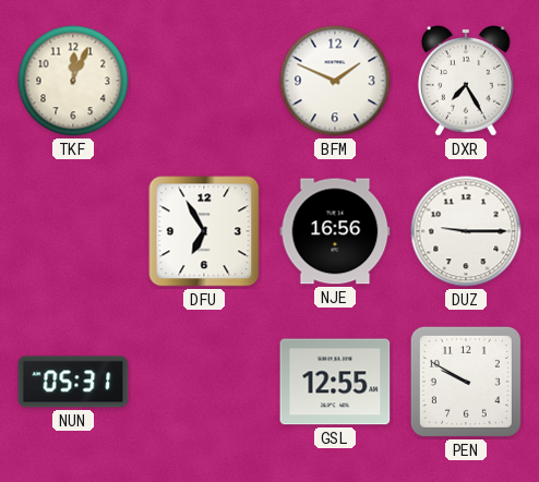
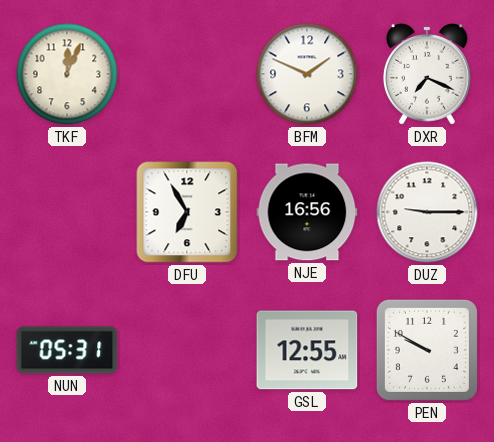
DXR: 7:25 -> 7:19
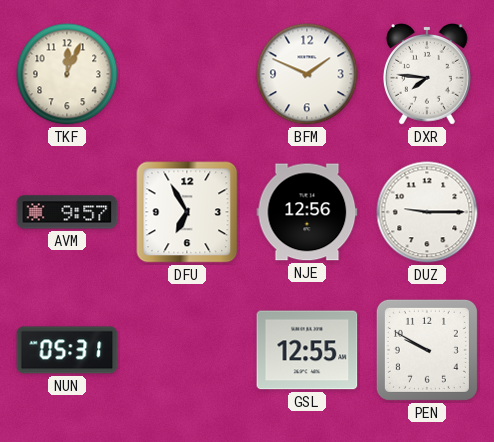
DXR: 7:19 -> 7:46
AVM: none -> 9:57
NJE: 16:56 -> 12:56
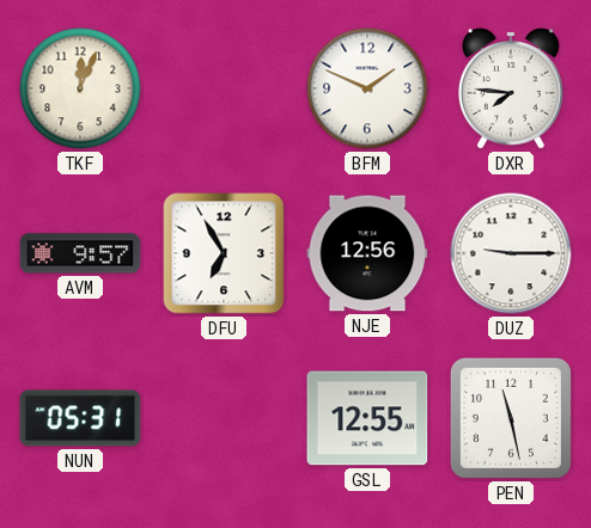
PEN: 9:50 -> 11:28
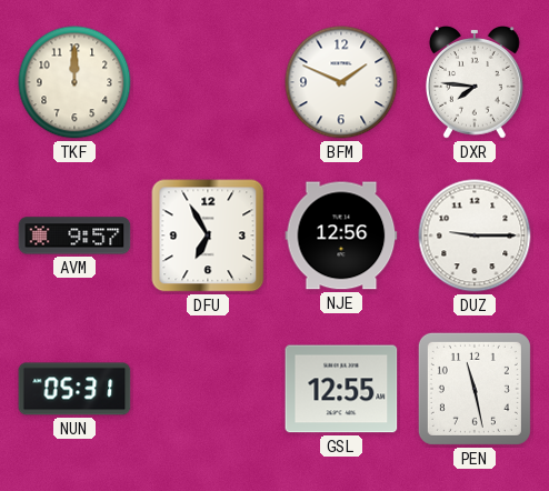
TKF: 12:04 -> 12:00
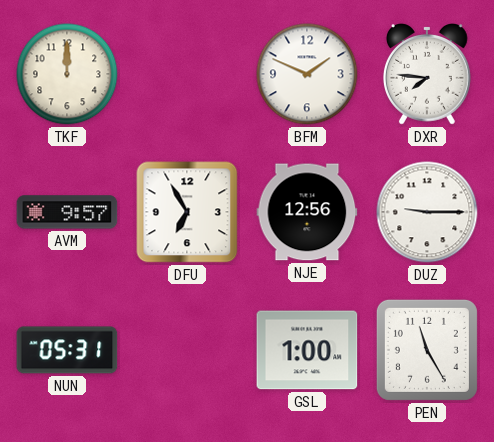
GSL: 12:55 -> 1:00
PEN: 11:28 -> 11:25
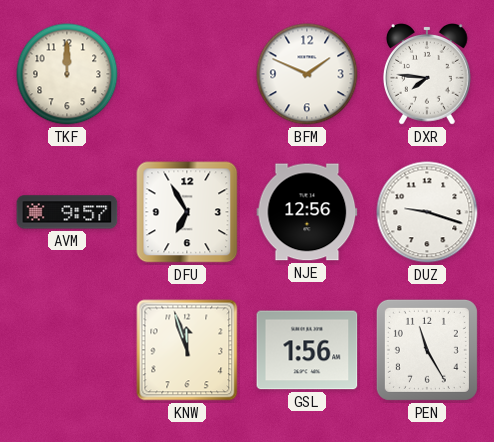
DUZ: 9:15 -> 9:18
NUN: 05:31 -> none
KNW: none -> 11:57
GSL: 1:00 -> 1:56
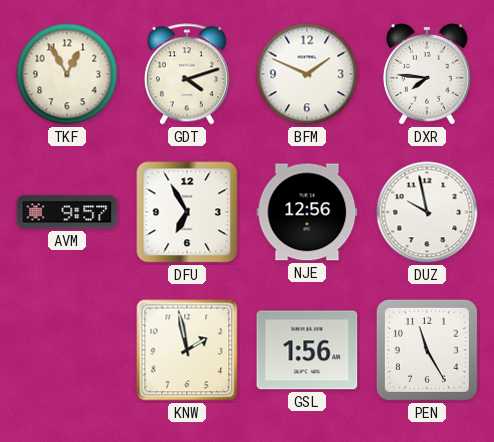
TKF: 12:00 -> 12:55
GDT: none -> 4:12
DUZ: 9:18 -> 9:58
KNW: 11:57 -> 1:58
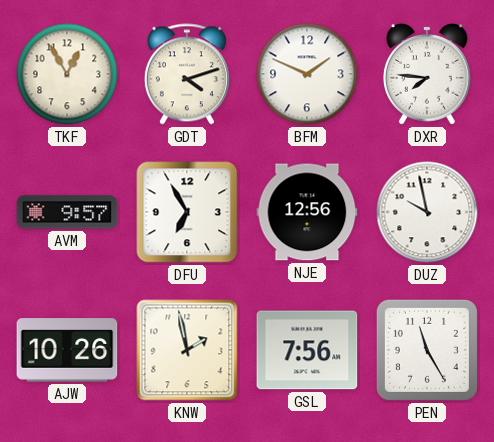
AJW: none -> 10:26
GSL: 1:56 -> 7:56
